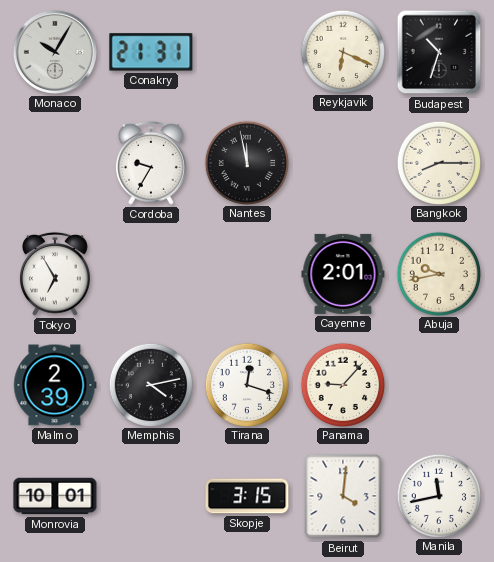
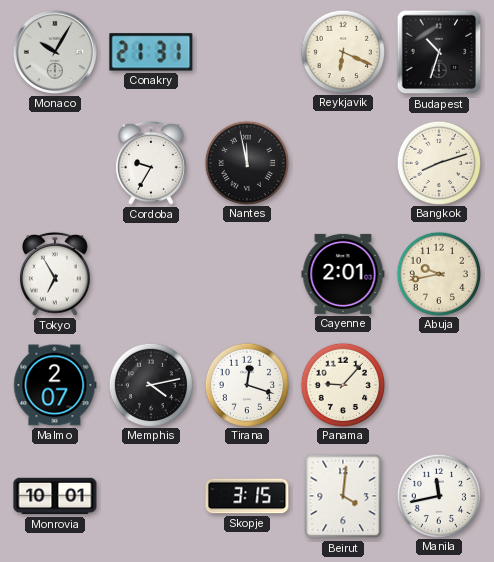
Bangkok: 8:15 -> 8:12
Malmo: 2:39 -> 2:07
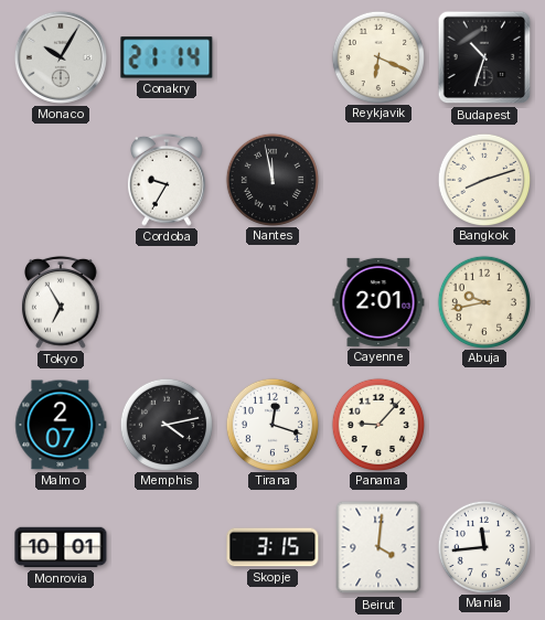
Conakry: 21:31 -> 21:14
Manila: 11:43 -> 11:44
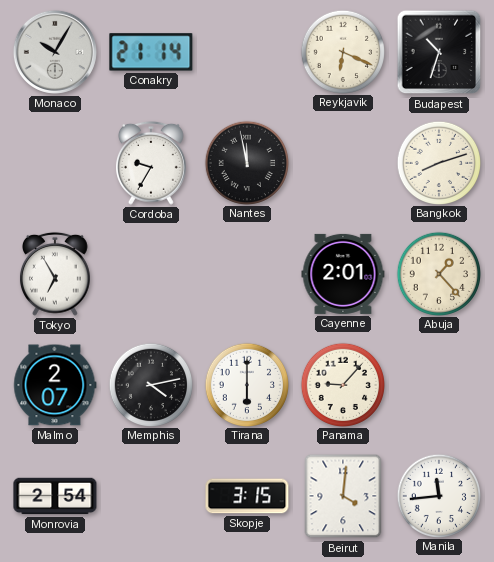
Abuja: 9:43 -> 1:23
Tirana: 12:18 -> 6:00
Monrovia: 10:01 -> 2:54
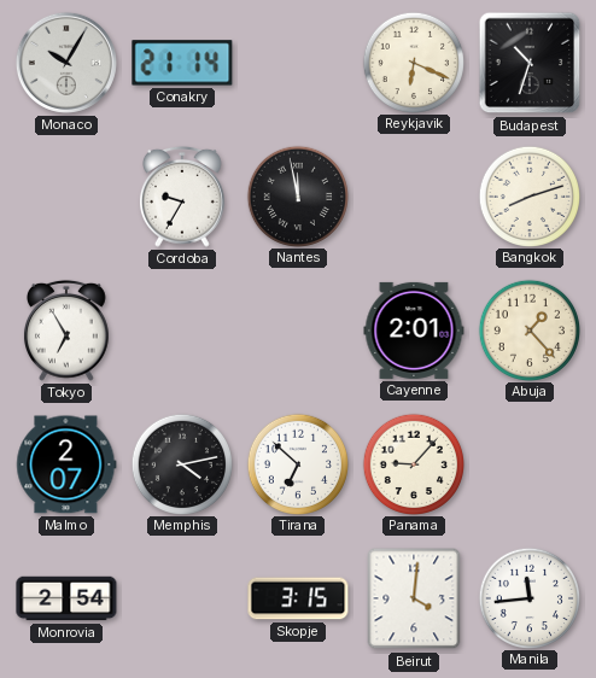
Tirana: 6:00 -> 6:52
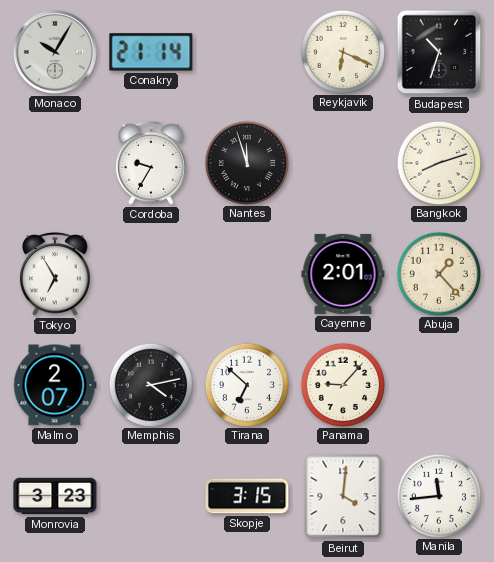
Nantes: 11:58 -> 11:57
Monrovia: 2:54 -> 3:23
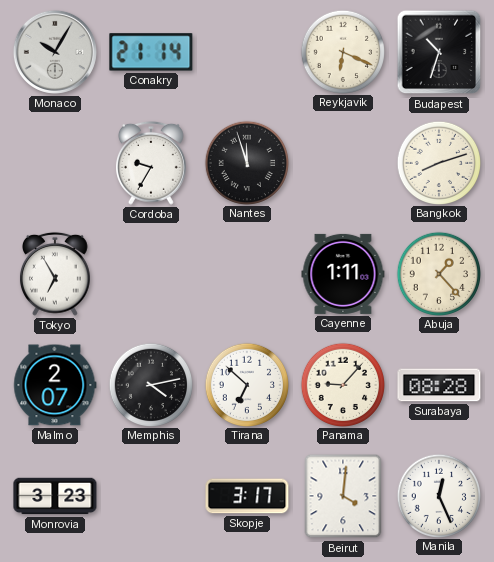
Cayenne: 2:01 -> 1:11
Surabaya: none -> 08:28
Skopje: 3:15 -> 3:17
Manila: 11:44 -> 12:26
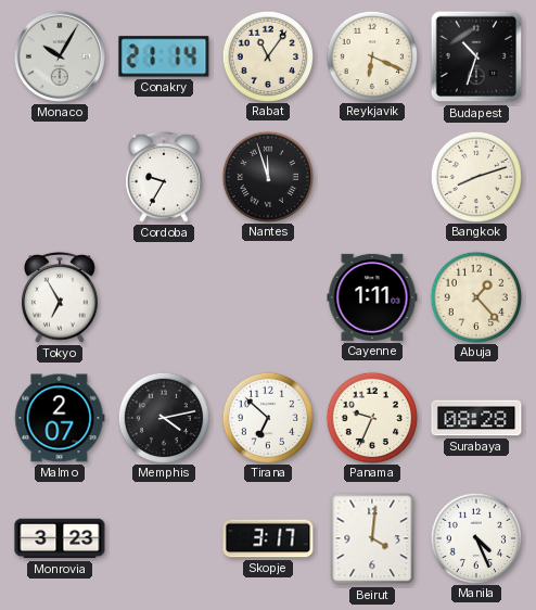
Rabat: none -> 11:06
Panama: 9:07 -> 9:34
Manila: 12:26 -> 4:26
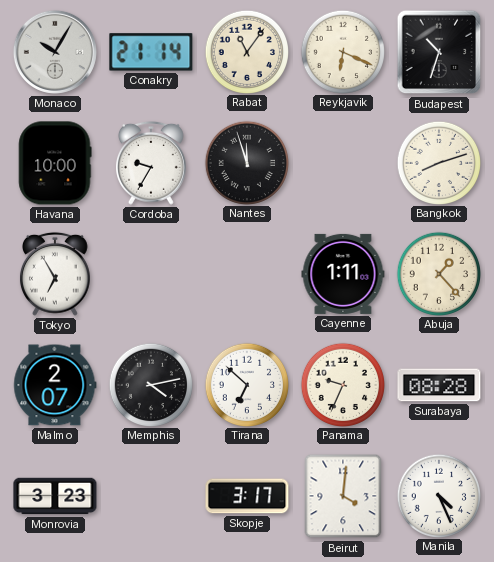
Havana: none -> 10:00
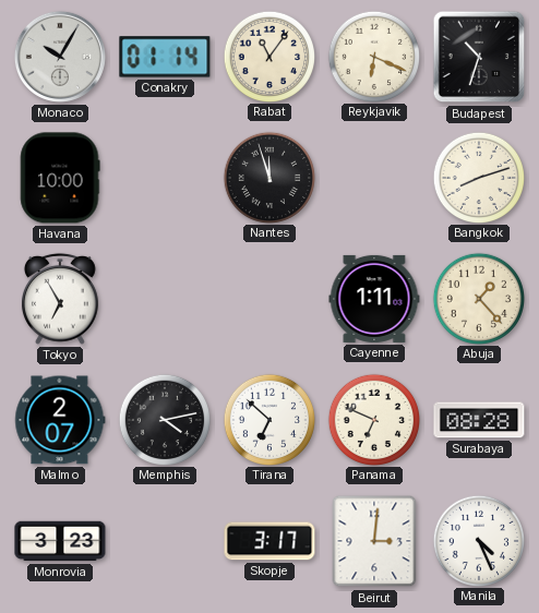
Conakry: 21:14 -> 01:14
Cordoba: 9:35 -> none
Panama: 9:34 -> 6:49
Beirut: 4:01 -> 3:01
